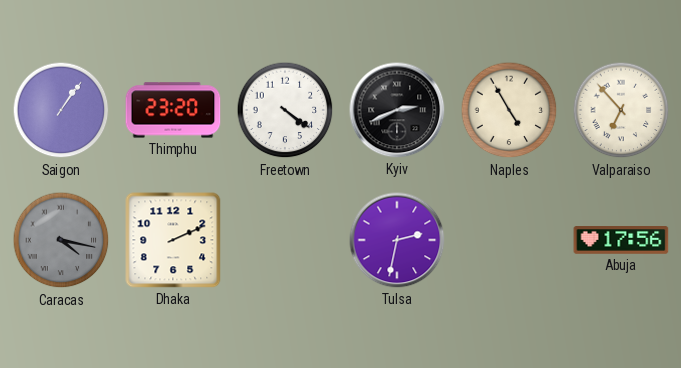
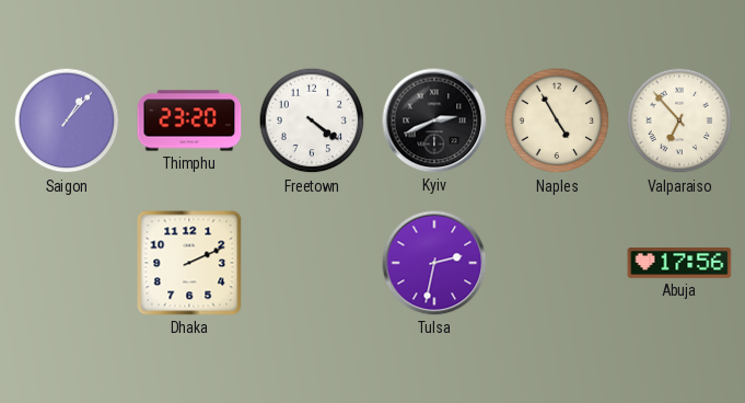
Saigon: 1:06 -> 1:07
Caracas: 4:17 -> none
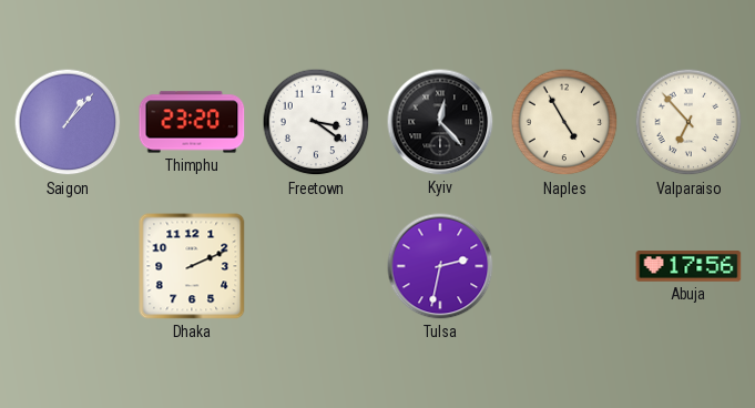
Freetown: 4:21 -> 3:21
Kyiv: 2:41 -> 12:23
